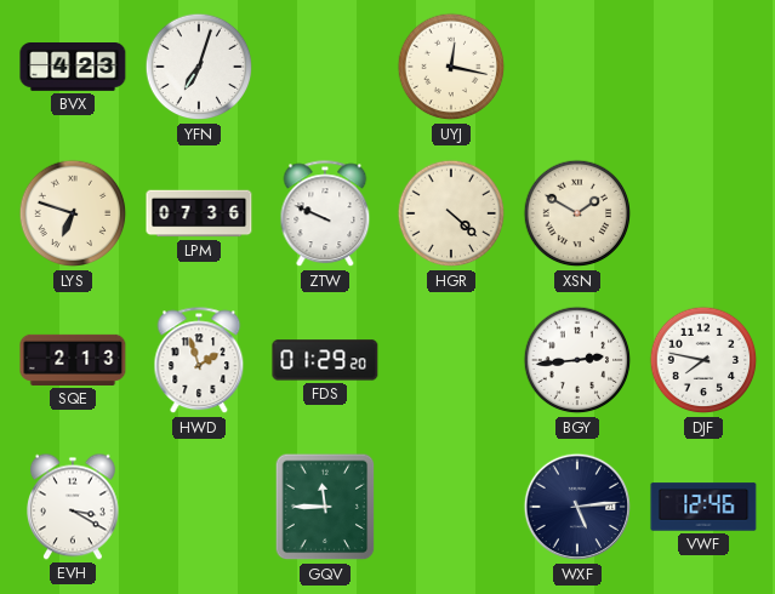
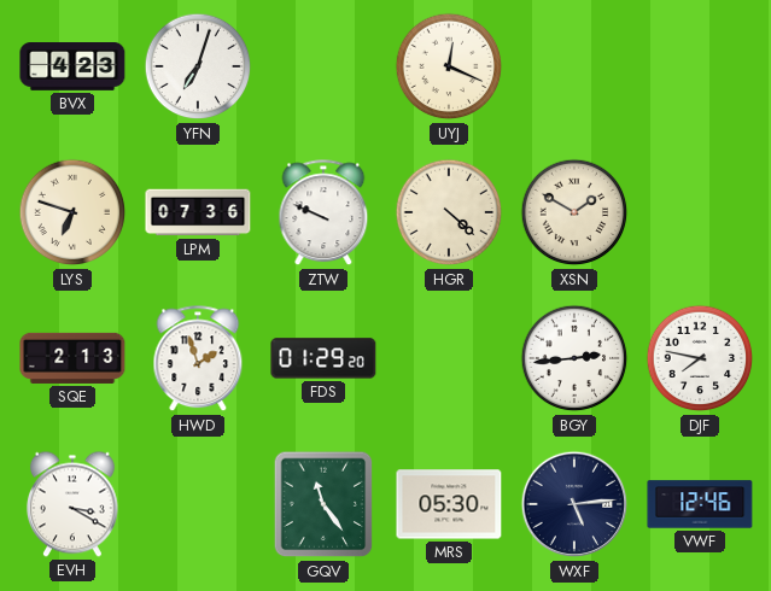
UYJ: 12:17 -> 12:19
GQV: 11:45 -> 11:24
MRS: none -> 05:30
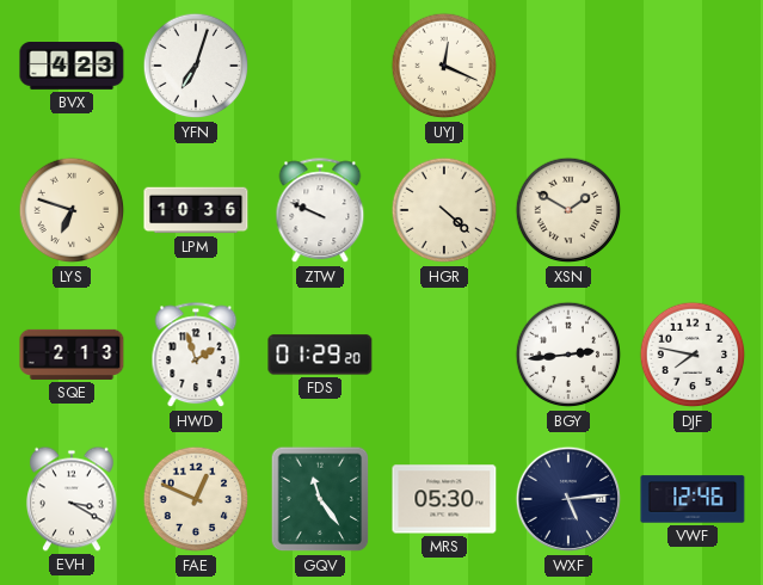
LPM: 07:36 -> 10:36
FAE: none -> 12:49
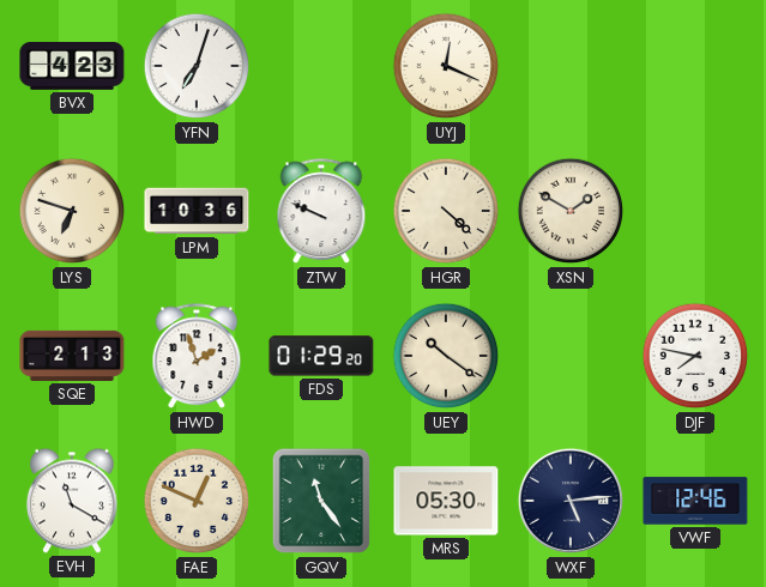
UEY: none -> 10:21
BGY: 2:44 -> none
EVH: 3:20 -> 11:20
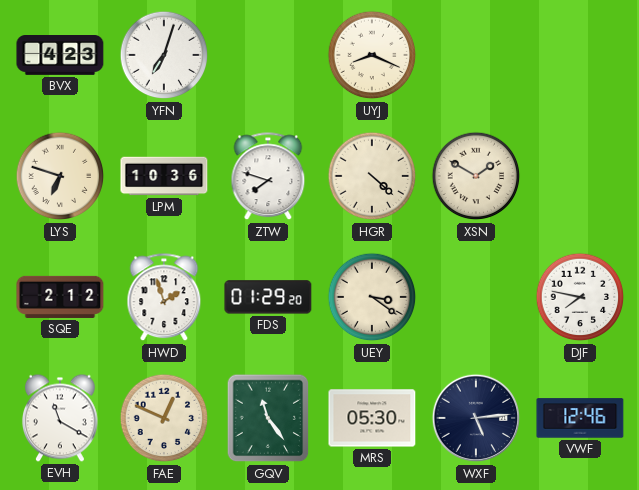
UYJ: 12:19 -> 8:19
ZTW: 9:49 -> 7:48
SQE: 2:13 -> 2:12
UEY: 10:21 -> 3:21
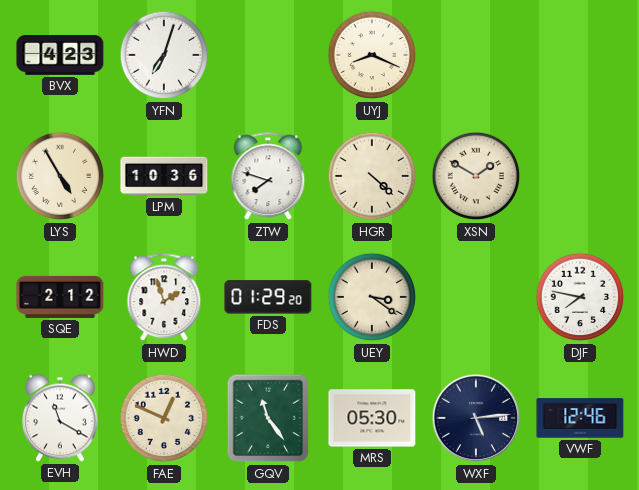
LYS: 6:48 -> 4:55
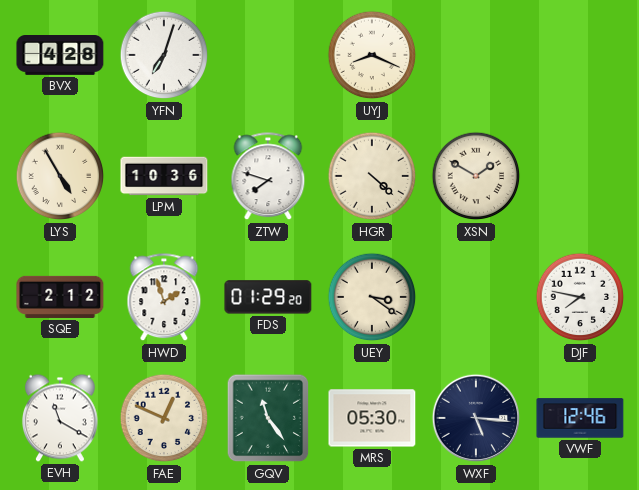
BVX: 4:23 -> 4:28
WXF: 5:14 -> 5:16
